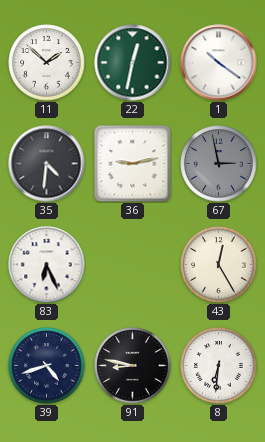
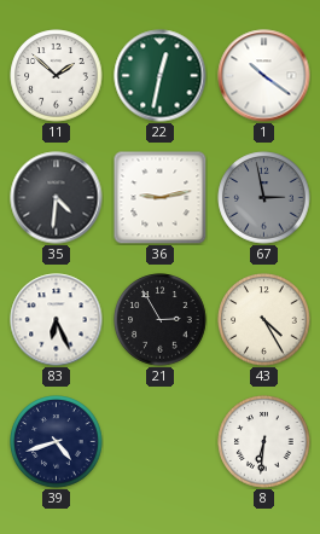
21: none -> 2:55
43: 12:25 -> 4:25
91: 8:47 -> none
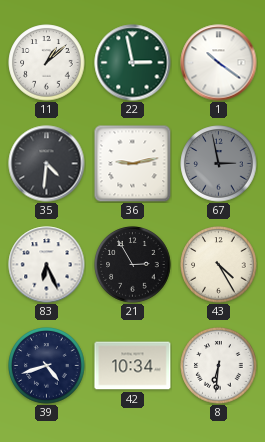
11: 1:52 -> 1:08
22: 12:32 -> 2:58
42: none -> 10:34
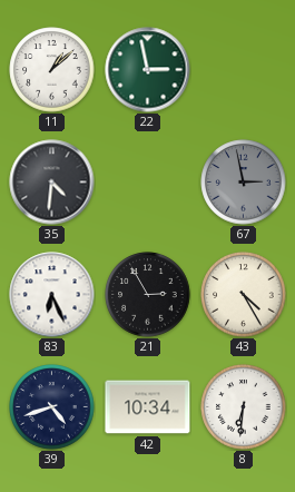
1: 10:21 -> none
36: 9:13 -> none
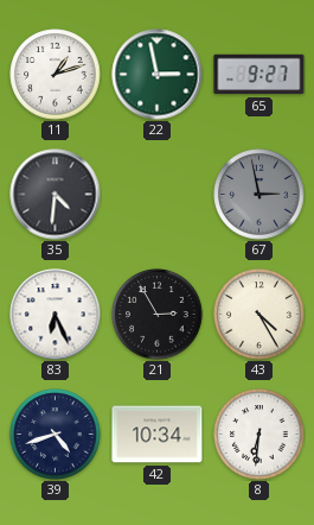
11: 1:08 -> 1:12
65: none -> 9:27
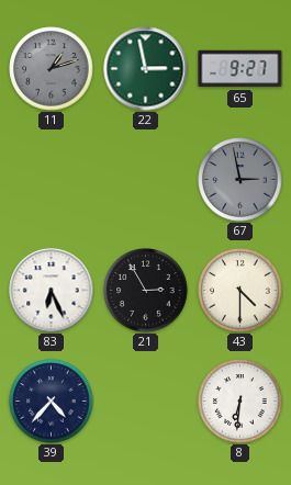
11 dial: white -> grey
35: 4:31 -> none
43: 4:25 -> 4:30
39: 4:42 -> 4:37
42: 10:34 -> none
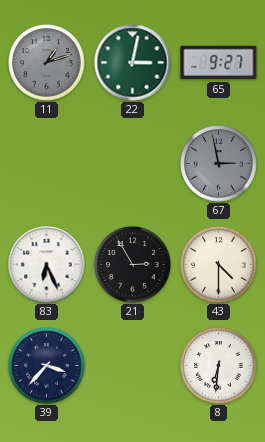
22: 2:58 -> 3:02
39: 4:37 -> 3:37
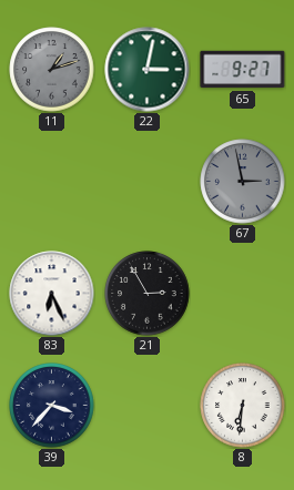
43: 4:30 -> none
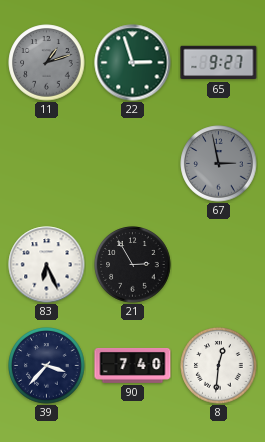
22: 3:02 -> 2:57
90: none -> 7:40
8: 6:31 -> 12:31
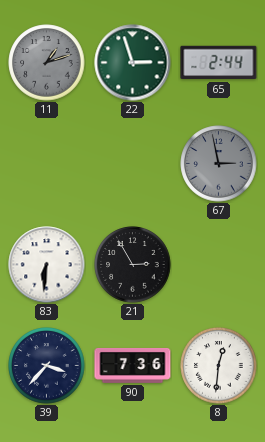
65: 9:27 -> 2:44
83: 6:26 -> 6:31
90: 7:40 -> 7:36
